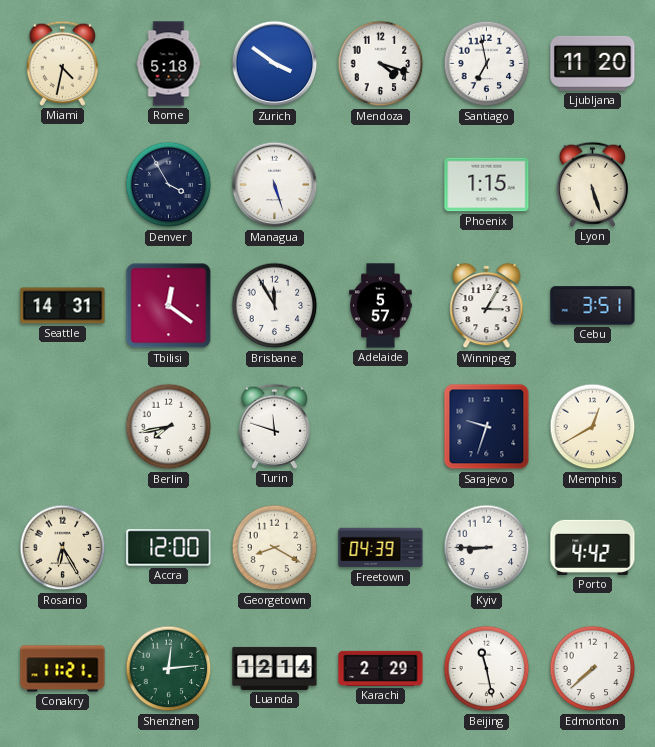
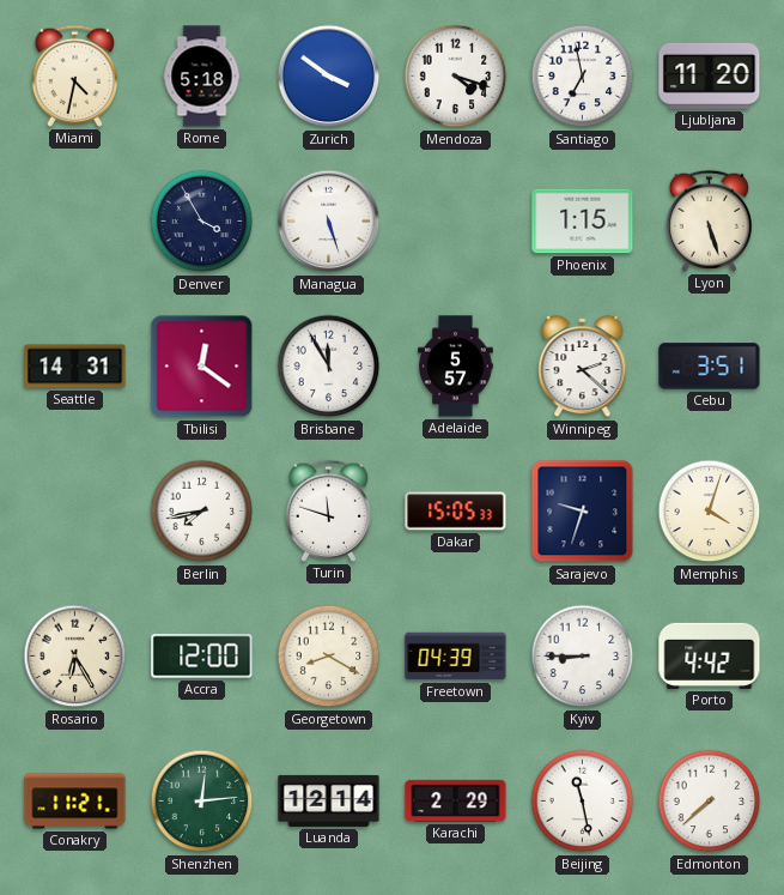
Winnipeg: 3:05 -> 2:22
Dakar: none -> 15:05
Memphis: 12:40 -> 4:03
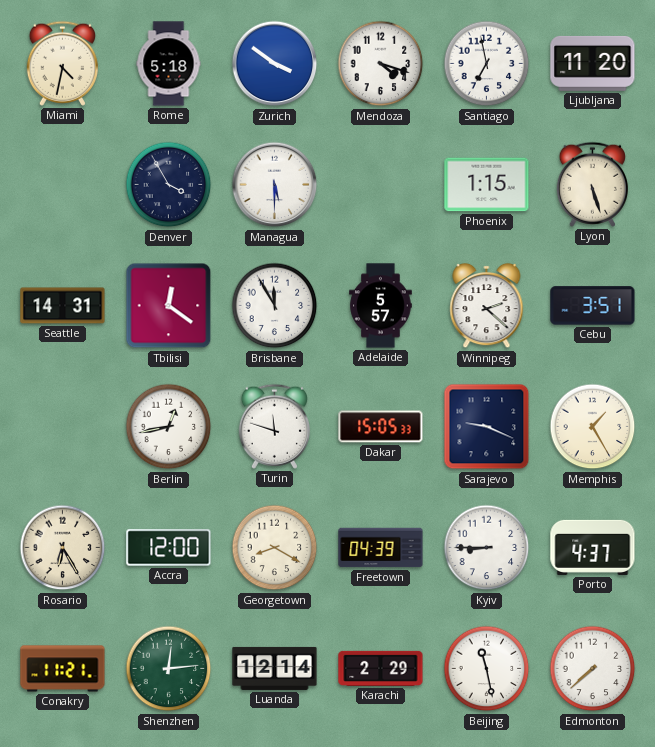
Managua: 5:27 -> 5:30
Berlin: 7:43 -> 12:43
Sarajevo: 9:33 -> 9:19
Memphis: 4:03 -> 1:25
Porto: 4:42 -> 4:37
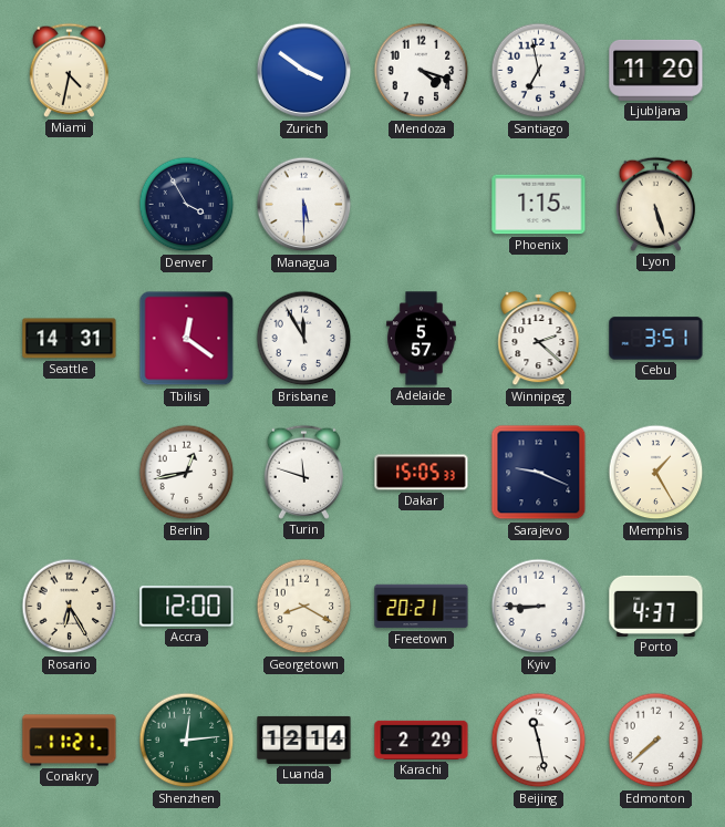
Rome: 5:18 -> none
Freetown: 04:39 -> 20:21
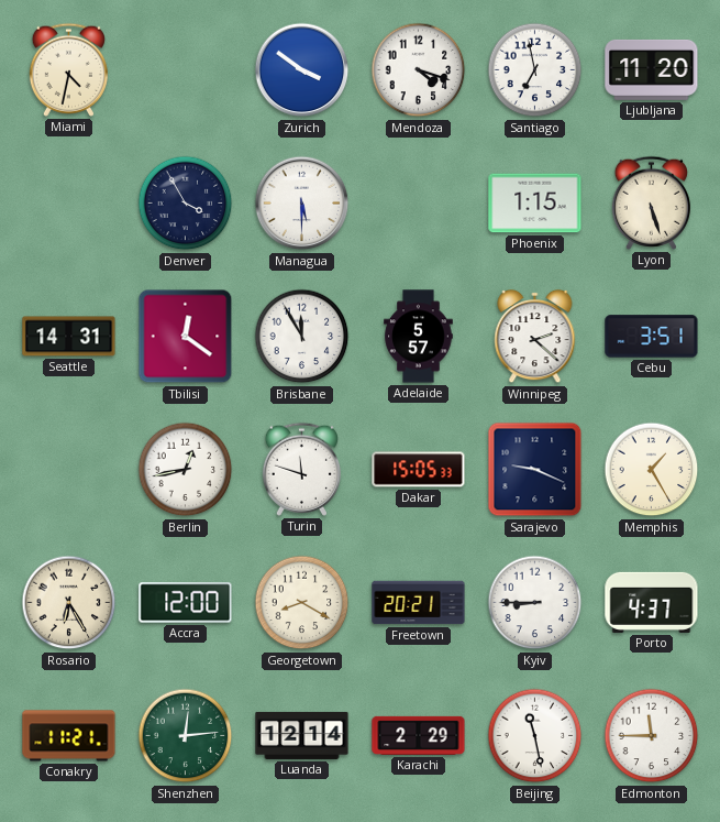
Edmonton: 7:38 -> 11:45
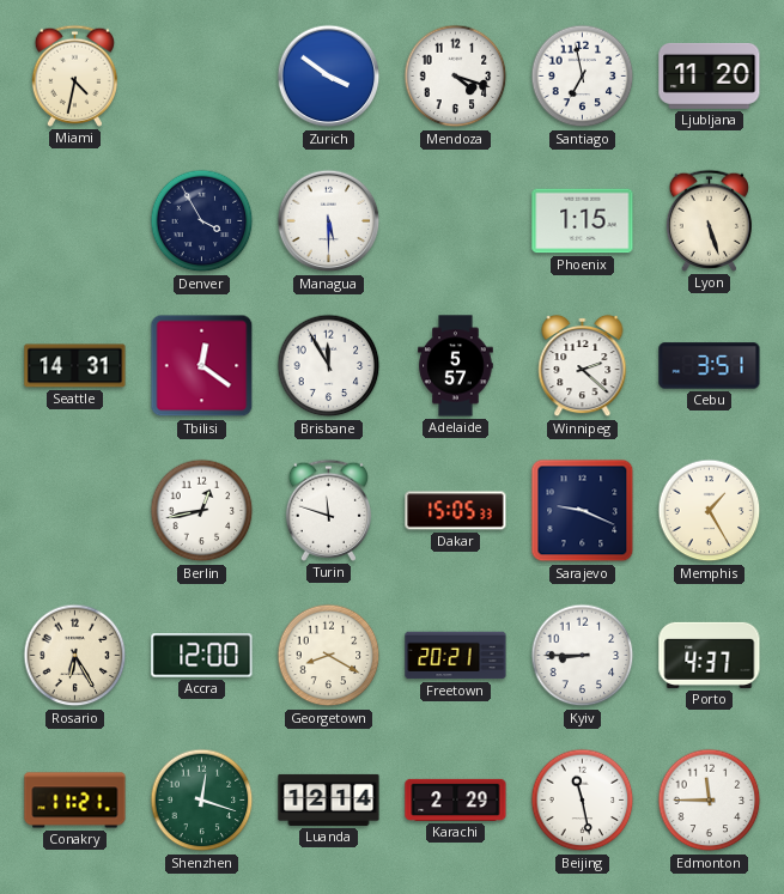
Shenzhen: 12:14 -> 12:18
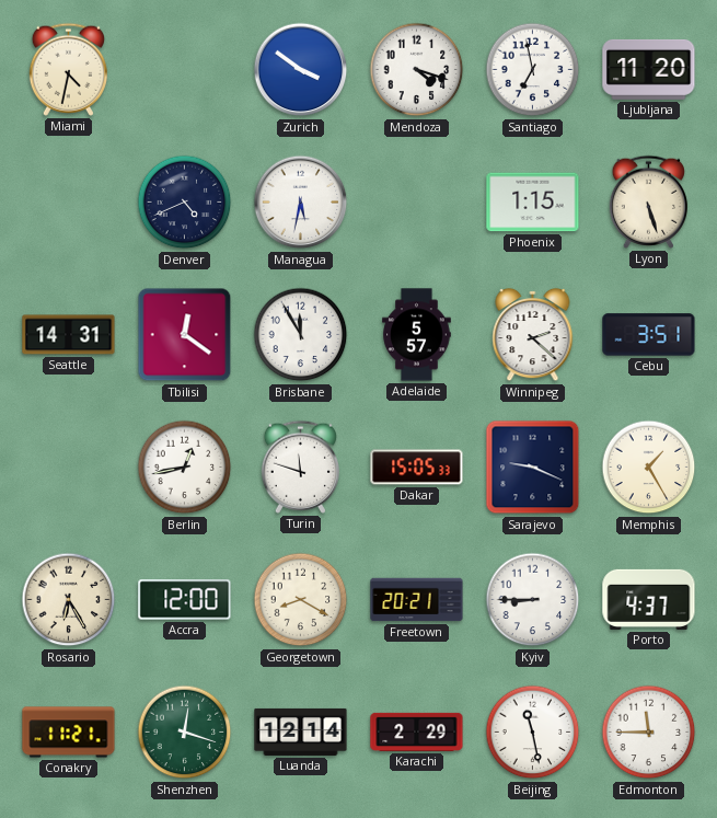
Denver: 3:55 -> 4:41
Managua: 5:30 -> 5:32
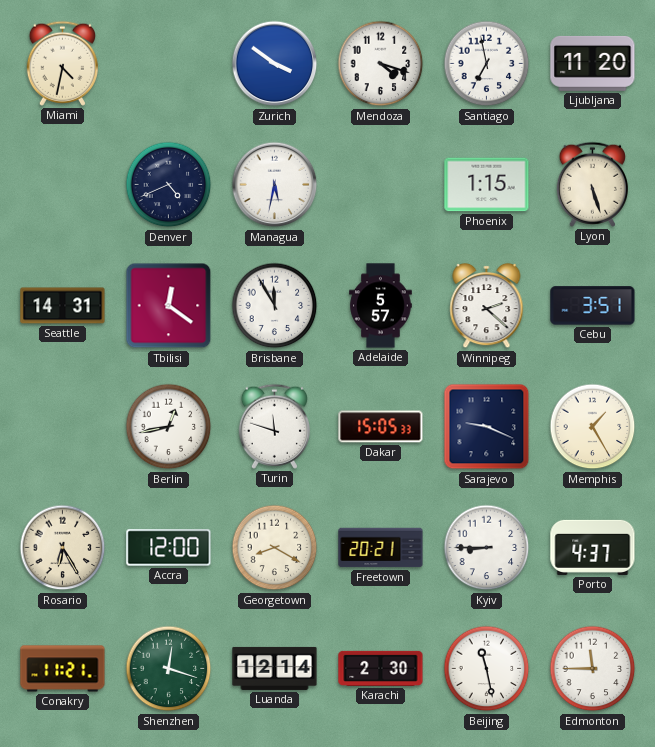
Karachi: 2:29 -> 2:30
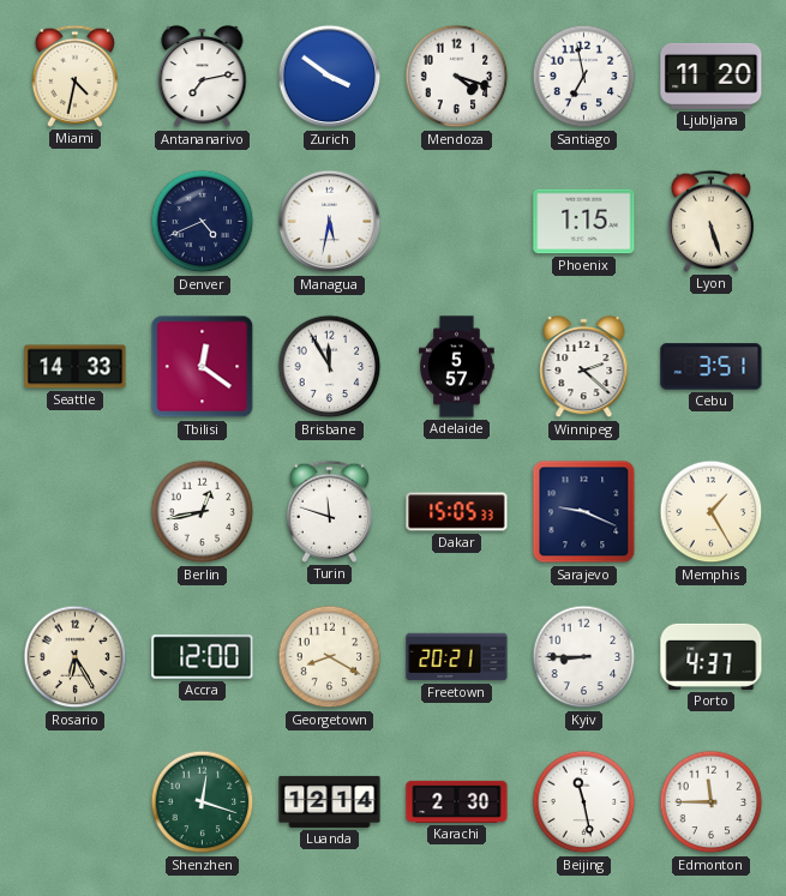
Antananarivo: none -> 7:13
Seattle: 14:31 -> 14:33
Conakry: 11:21 -> none
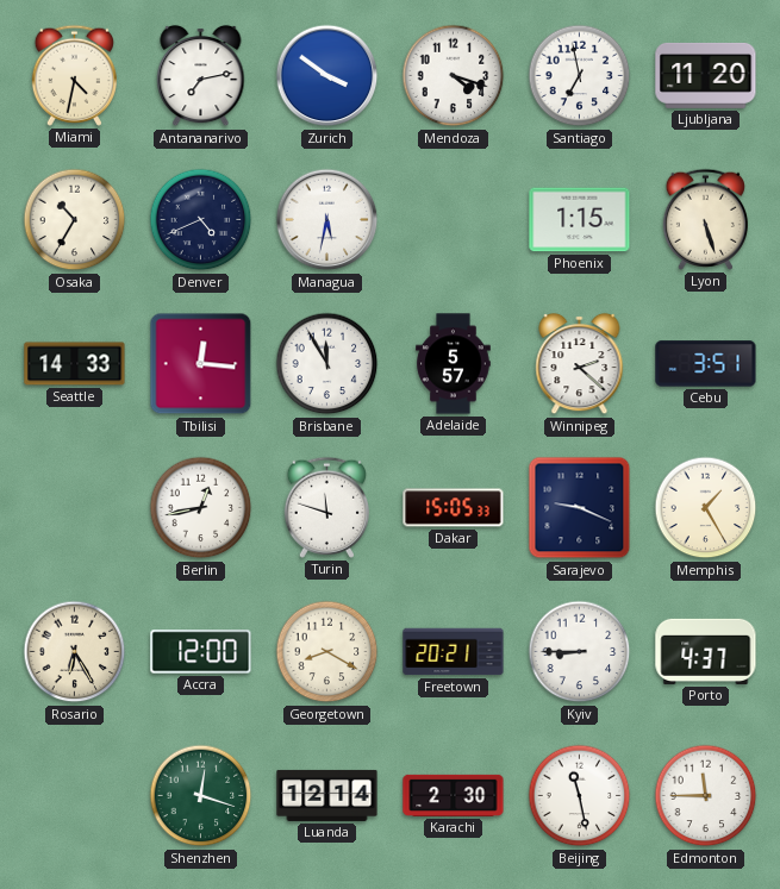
Osaka: none -> 10:35
Tbilisi: 12:21 -> 12:16
